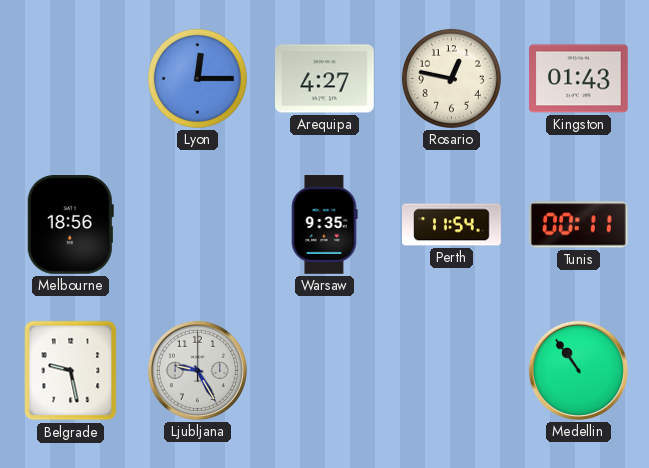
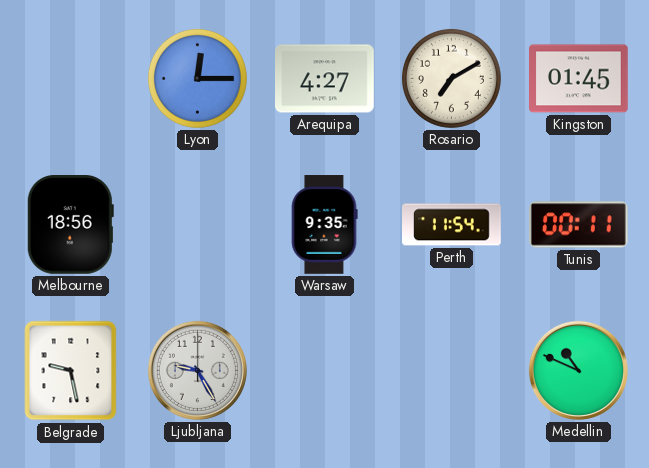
Rosario: 12:47 -> 7:10
Kingston: 01:43 -> 01:45
Medellin: 10:54 -> 10:49
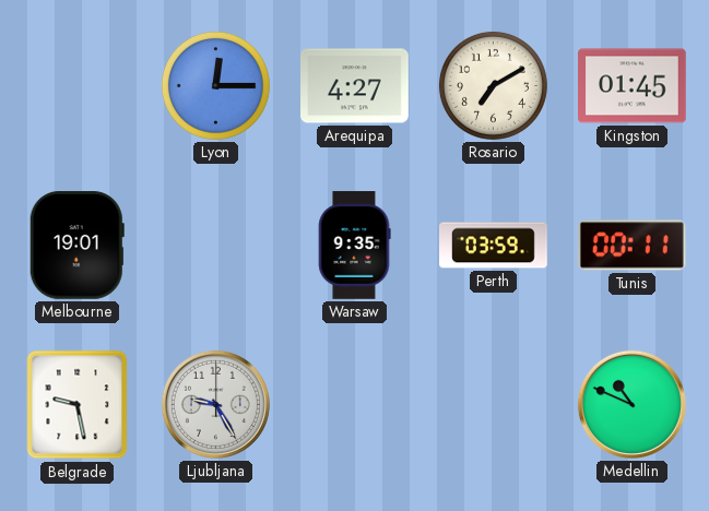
Melbourne: 18:56 -> 19:01
Perth: 11:54 -> 03:59
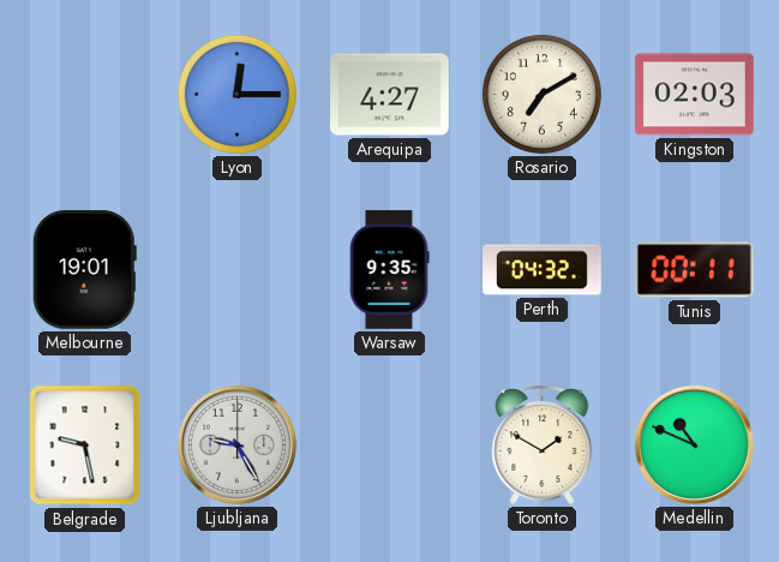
Kingston: 01:45 -> 02:03
Perth: 03:59 -> 04:32
Toronto: none -> 1:50
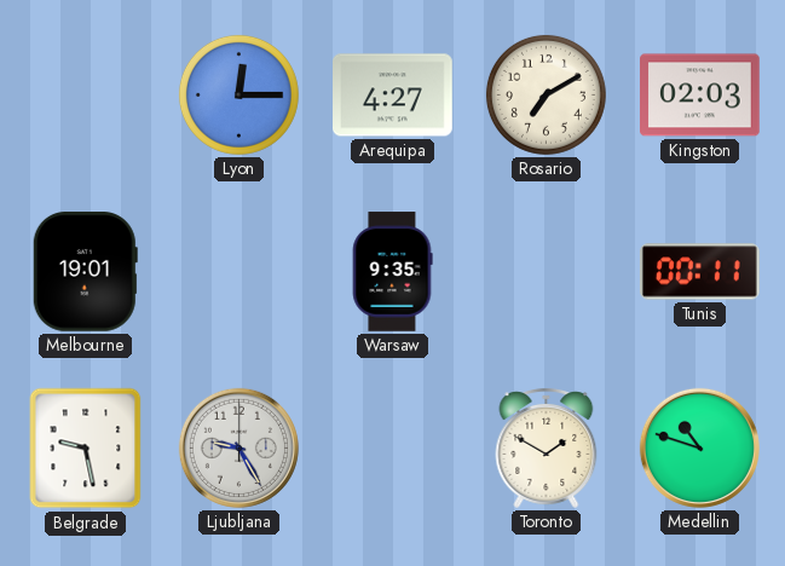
Perth: 04:32 -> none
Medellin: 10:49 -> 10:48
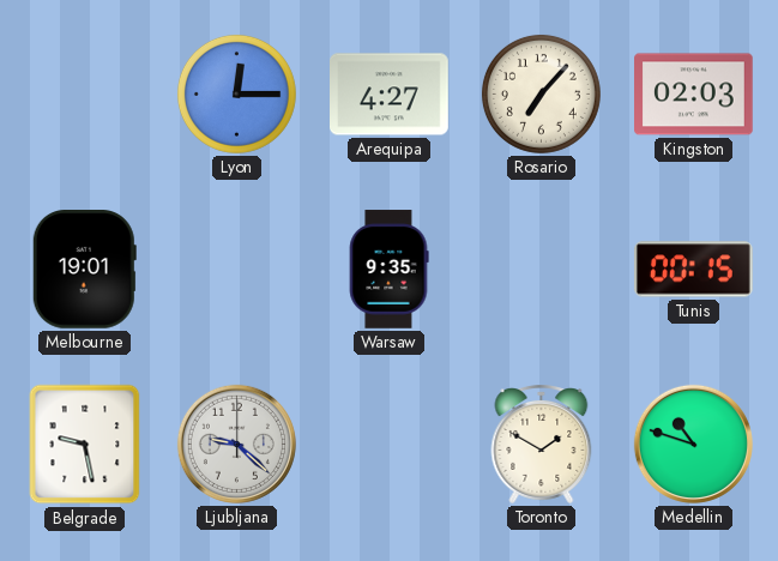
Rosario: 7:10 -> 7:07
Tunis: 00:11 -> 00:15
Ljubljana: 9:25 -> 9:22
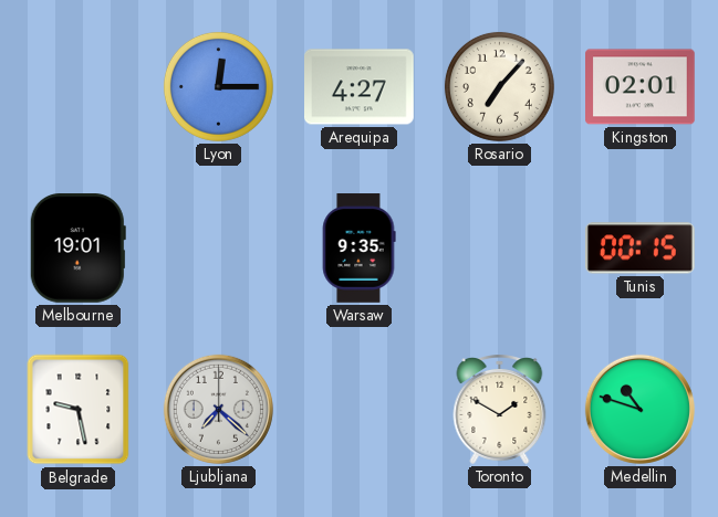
Kingston: 02:03 -> 02:01
Ljubljana: 9:22 -> 7:22
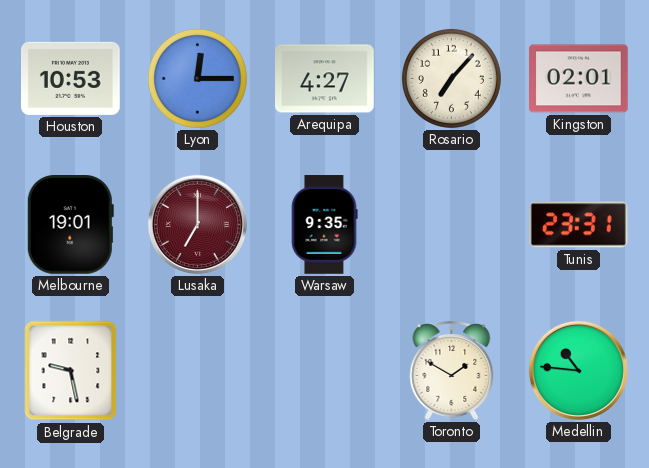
Houston: none -> 10:53
Lusaka: none -> 7:00
Tunis: 00:15 -> 23:31
Ljubljana: 7:22 -> none
Medellin: 10:48 -> 10:46
